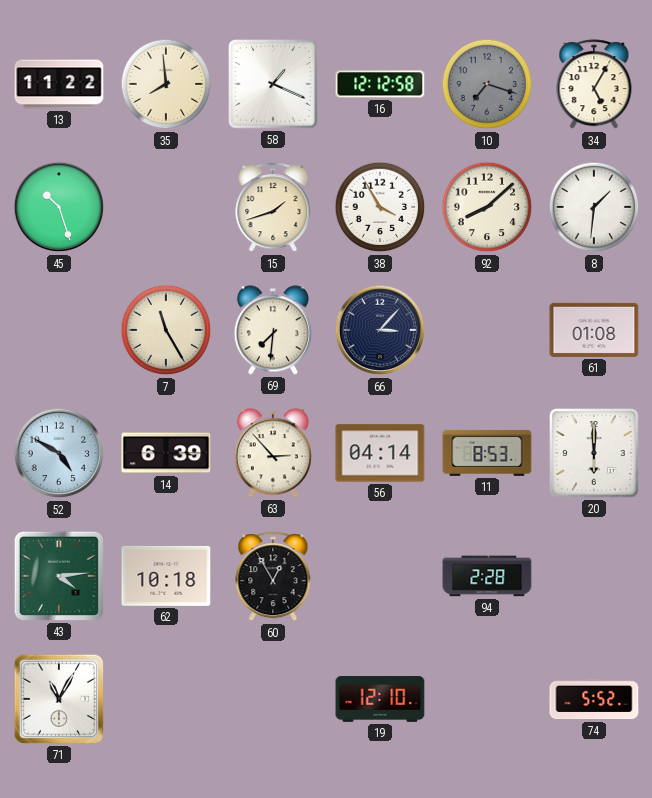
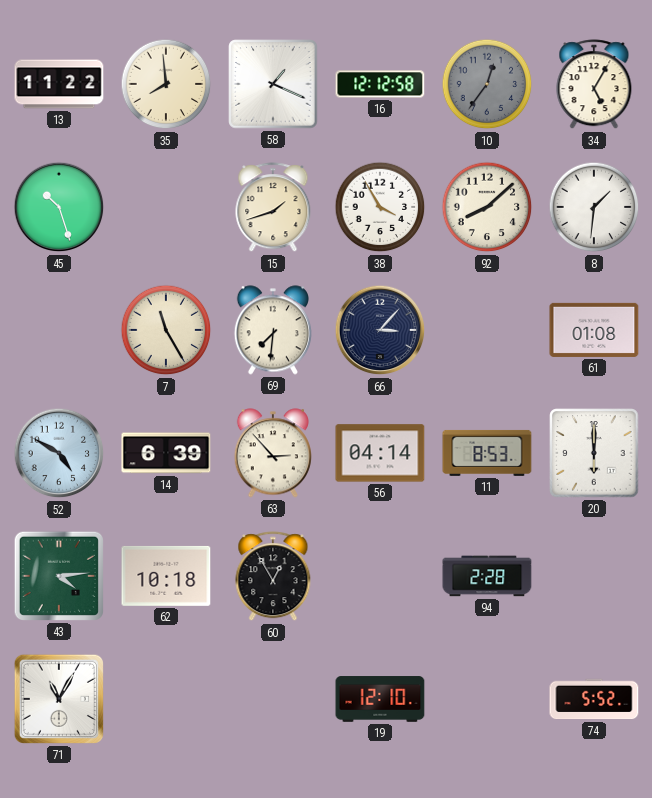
10: 7:18 -> 12:36
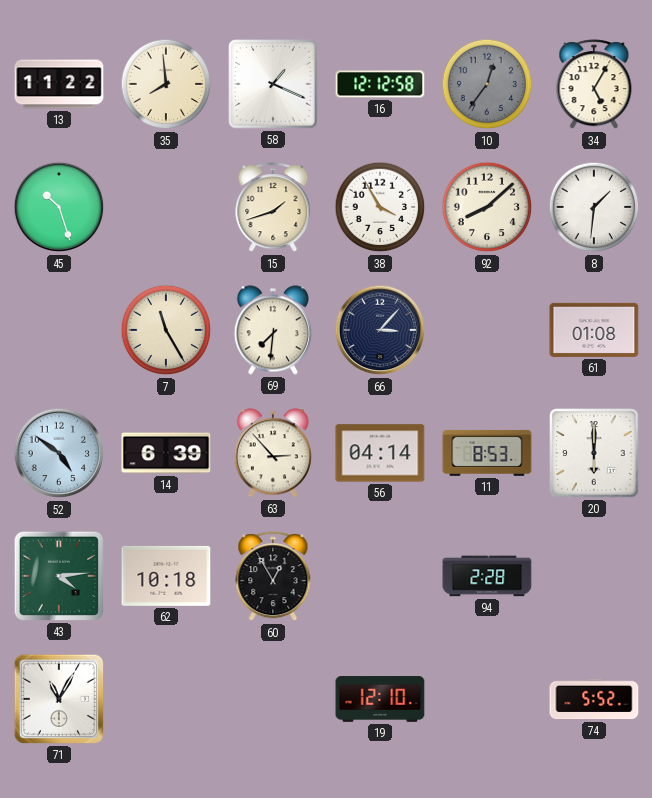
52: 4:50 -> 4:51
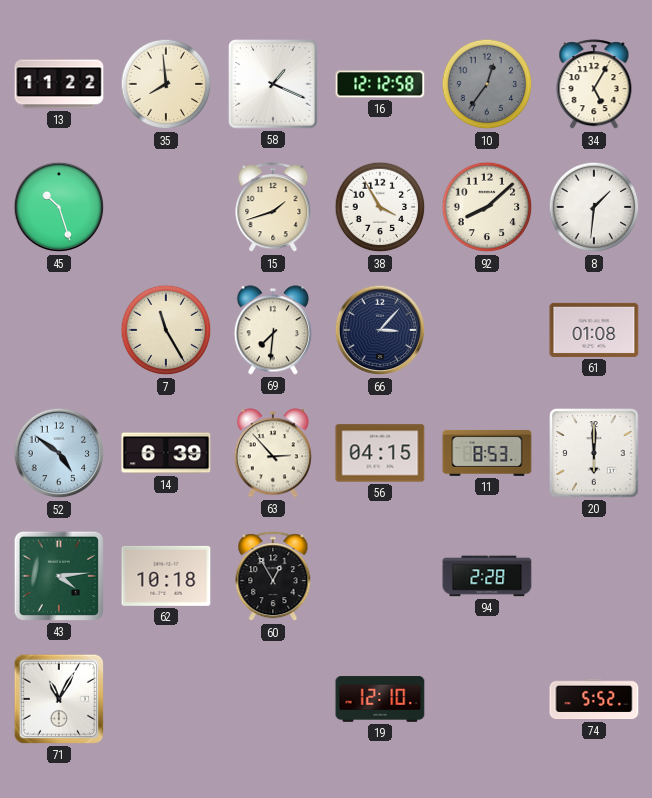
56: 04:14 -> 04:15
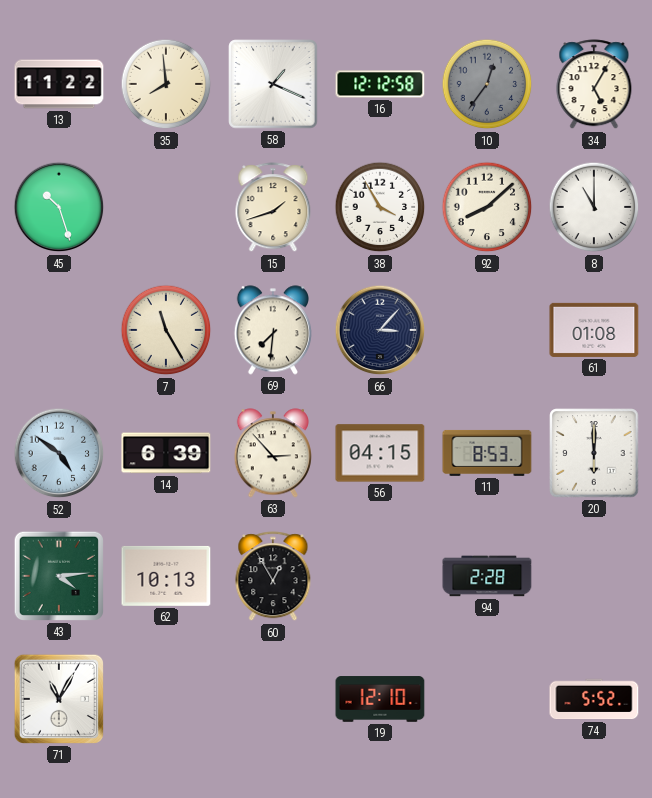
8: 1:31 -> 11:00
62: 10:18 -> 10:13
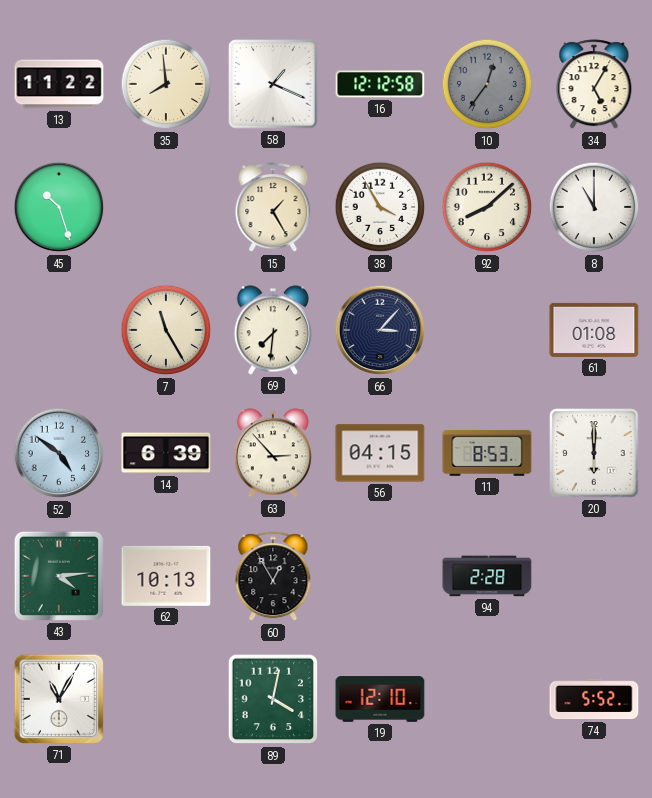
15: 1:42 -> 1:25
89: none -> 4:02
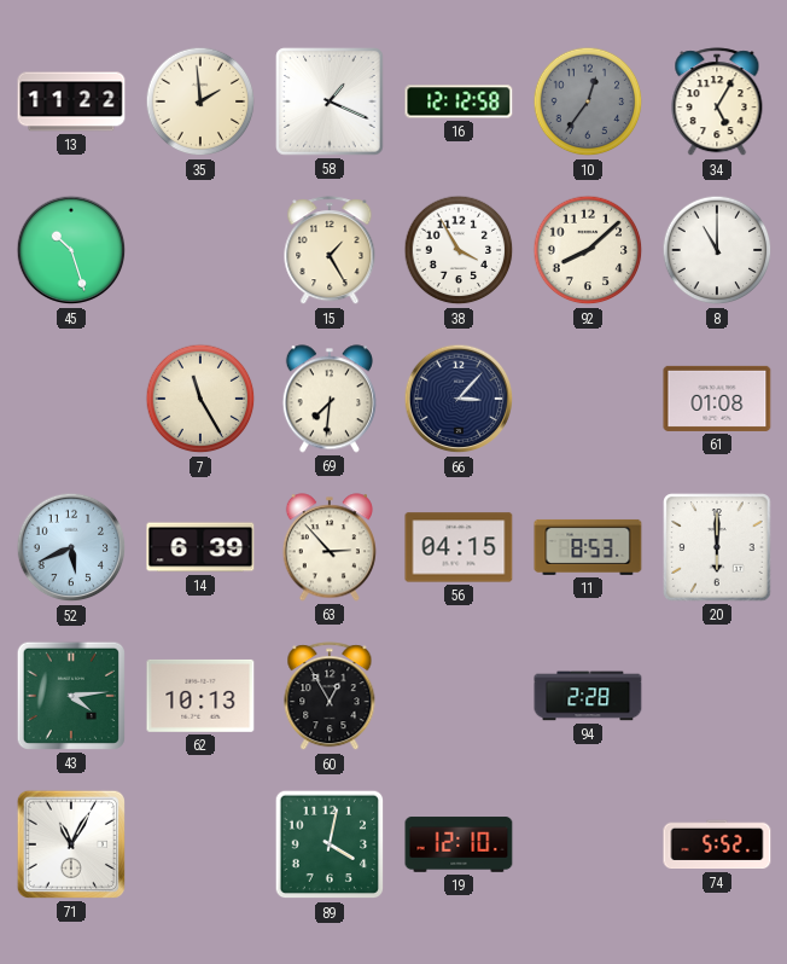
35: 7:59 -> 1:59
52: 4:51 -> 5:41
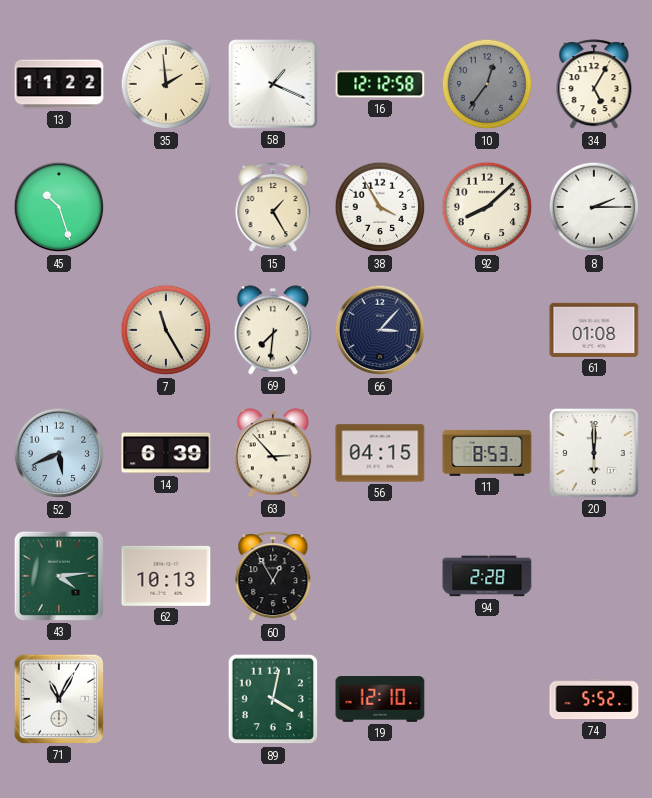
8: 11:00 -> 2:15
